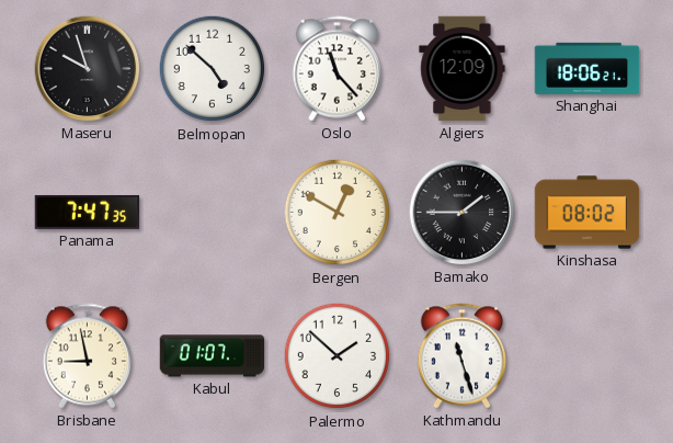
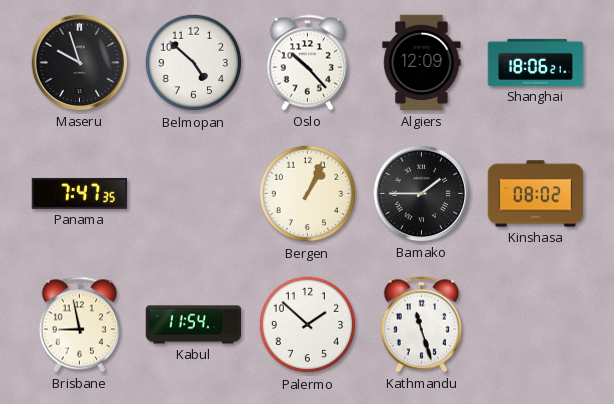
Oslo: 11:23 -> 10:23
Bergen: 12:50 -> 1:04
Kabul: 01:07 -> 11:54
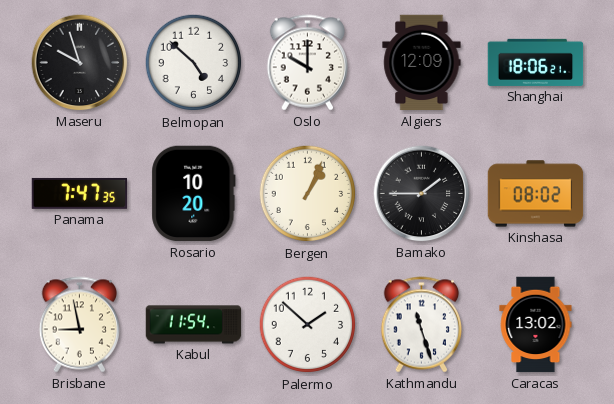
Oslo: 10:23 -> 10:00
Rosario: none -> 10:20
Caracas: none -> 13:02
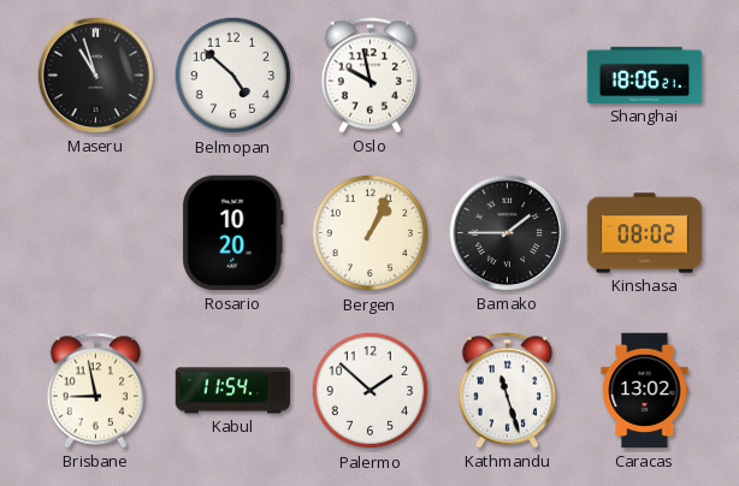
Maseru: 9:57 -> 10:57
Oslo: 10:00 -> 9:58
Algiers: 12:09 -> none
Panama: 7:47 -> none
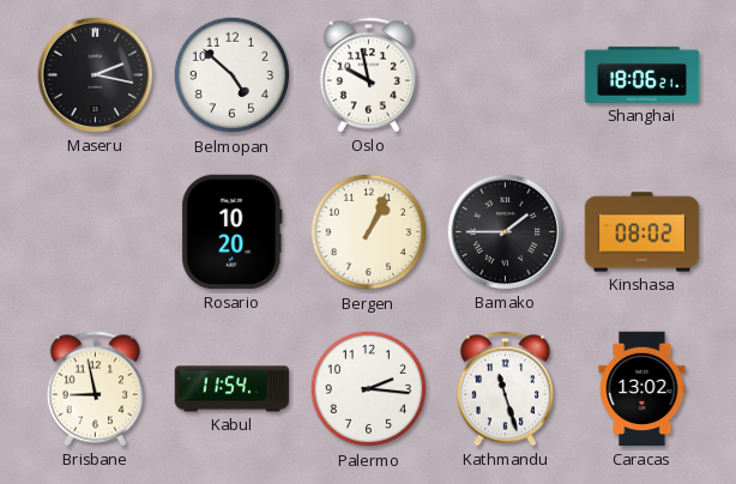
Maseru: 10:57 -> 2:17
Palermo: 1:52 -> 2:16
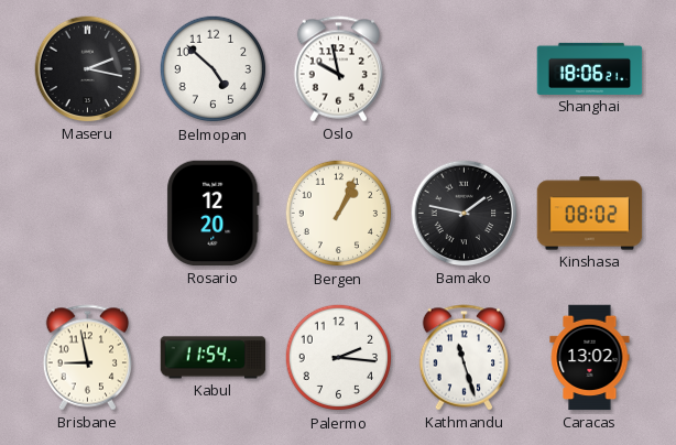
Rosario: 10:20 -> 12:20
Bamako: 1:45 -> 1:47
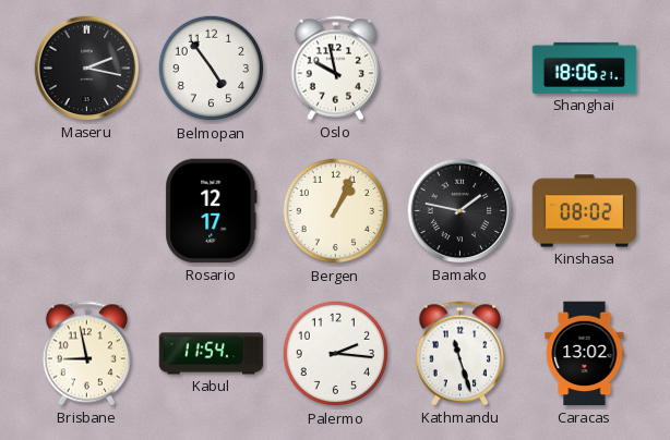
Belmopan: 4:52 -> 4:54
Rosario: 12:20 -> 12:17
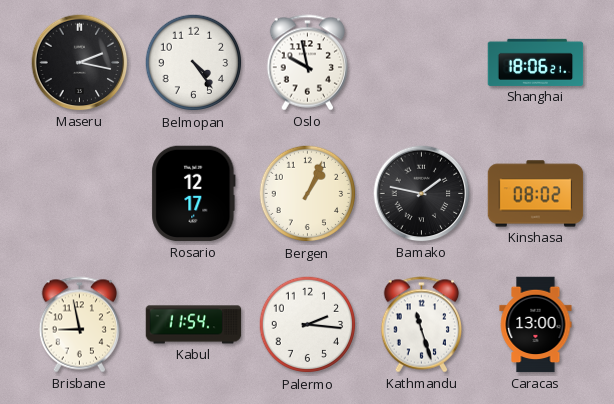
Belmopan: 4:54 -> 4:24
Caracas: 13:02 -> 13:00
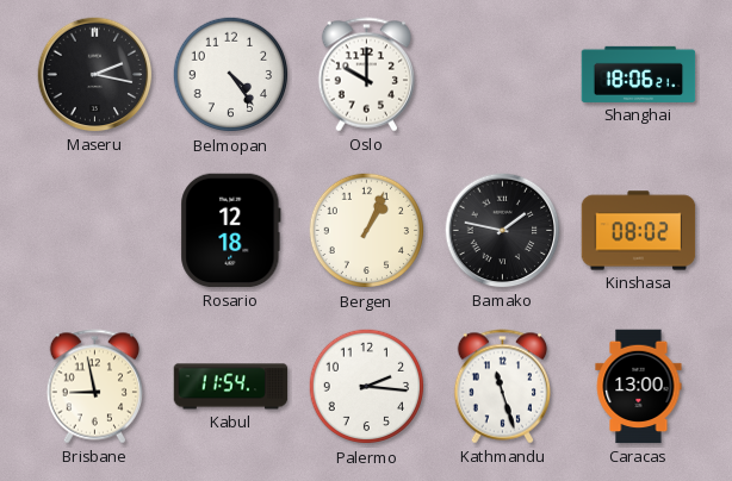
Oslo: 9:58 -> 10:00
Rosario: 12:17 -> 12:18
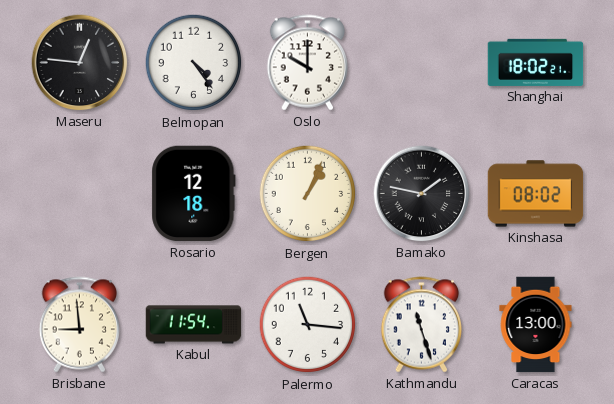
Maseru: 2:17 -> 12:46
Shanghai: 18:06 -> 18:02
Brisbane: 8:58 -> 8:59
Palermo: 2:16 -> 11:16
